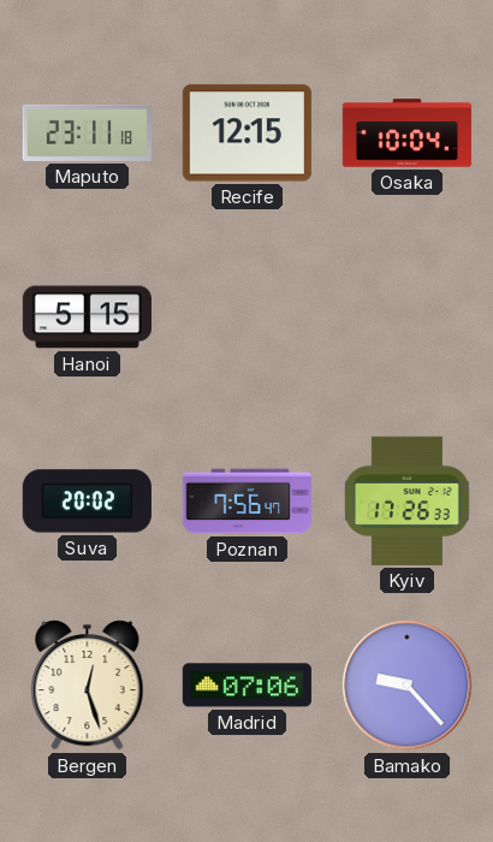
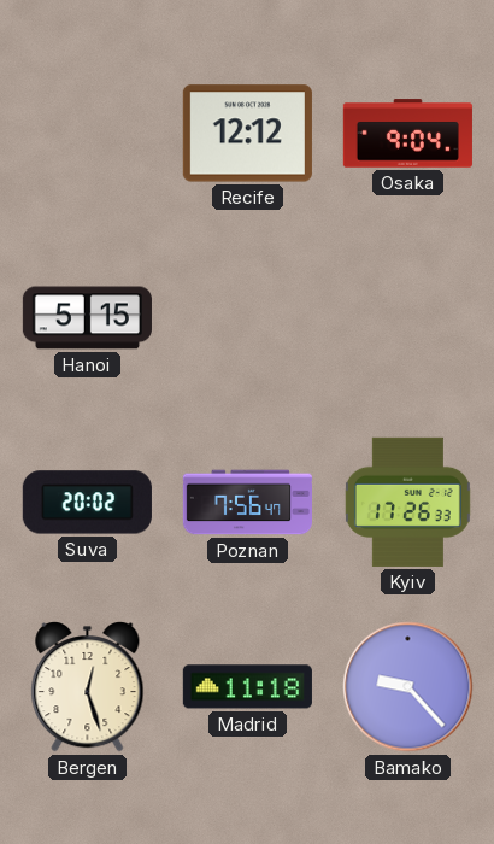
Maputo: 23:11 -> none
Recife: 12:15 -> 12:12
Osaka: 10:04 -> 9:04
Madrid: 07:06 -> 11:18
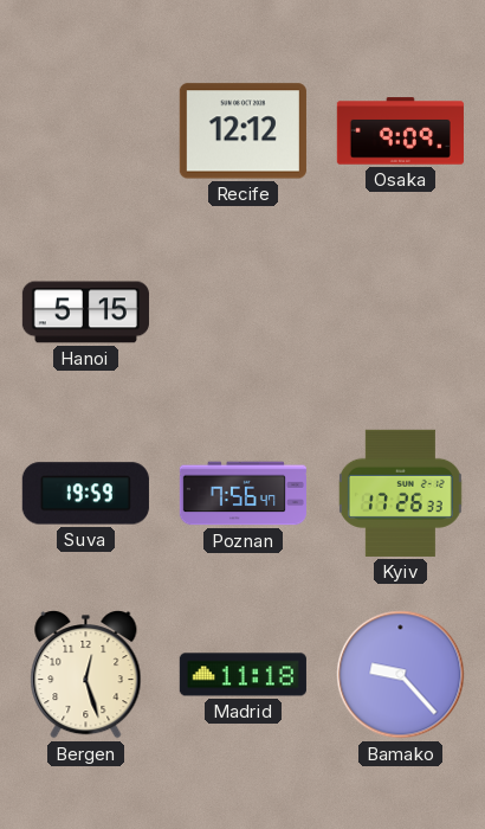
Osaka: 9:04 -> 9:09
Suva: 20:02 -> 19:59
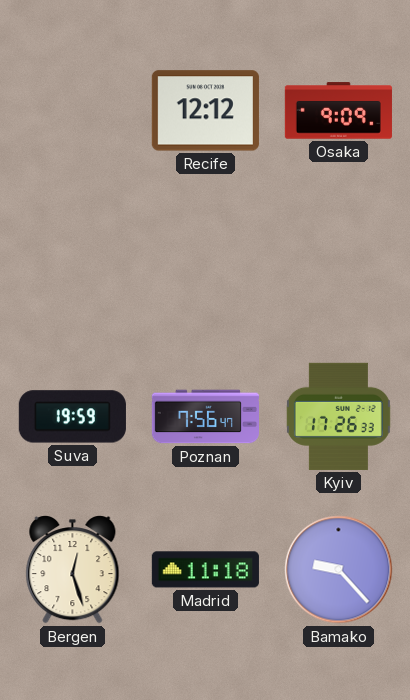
Hanoi: 5:15 -> none
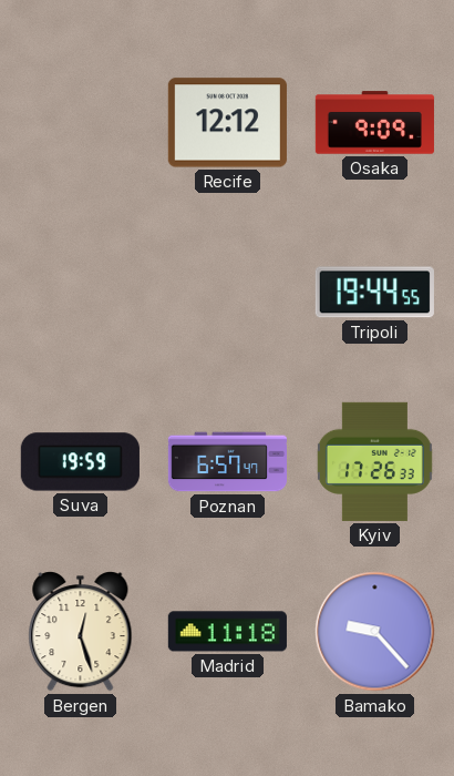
Tripoli: none -> 19:44
Poznan: 7:56 -> 6:57
